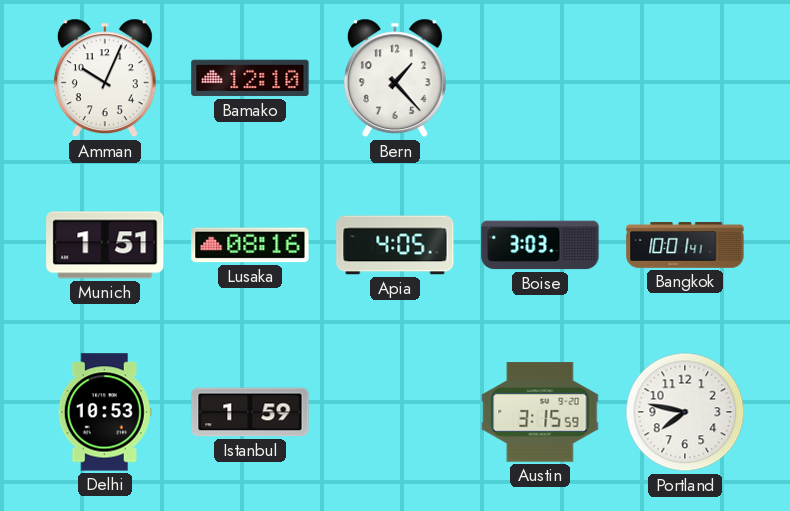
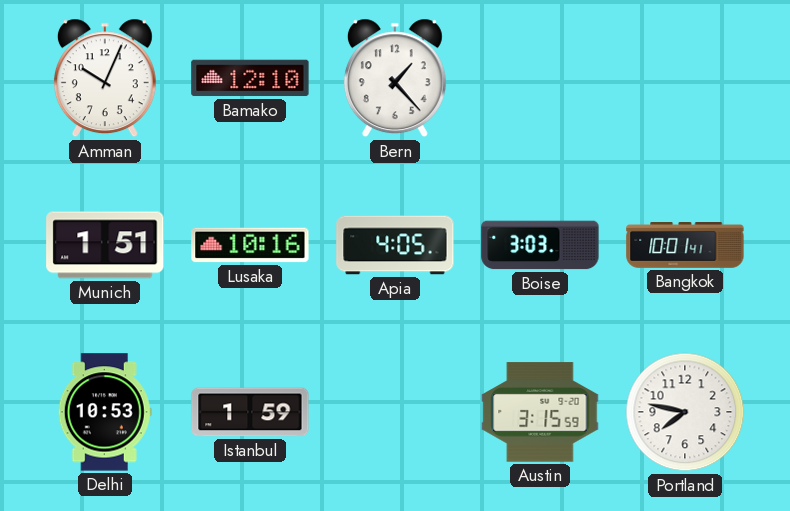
Lusaka: 08:16 -> 10:16
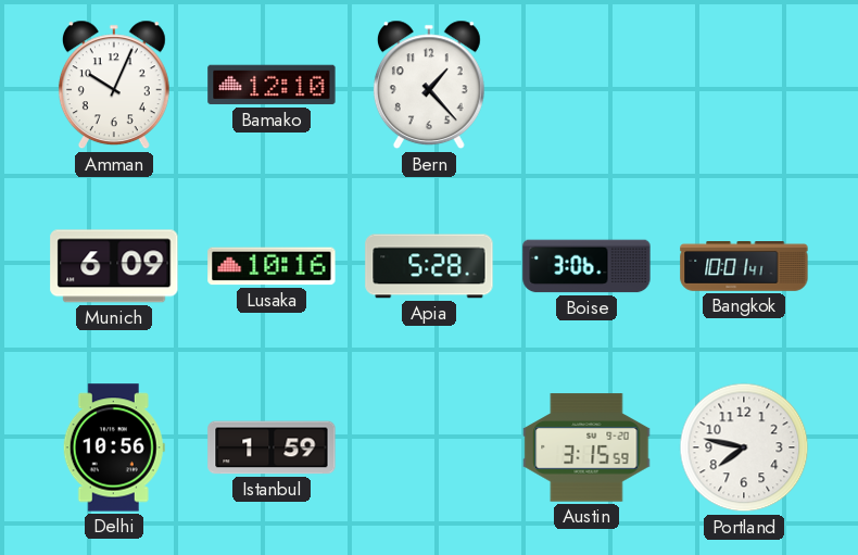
Munich: 1:51 -> 6:09
Apia: 4:05 -> 5:28
Boise: 3:03 -> 3:06
Delhi: 10:53 -> 10:56
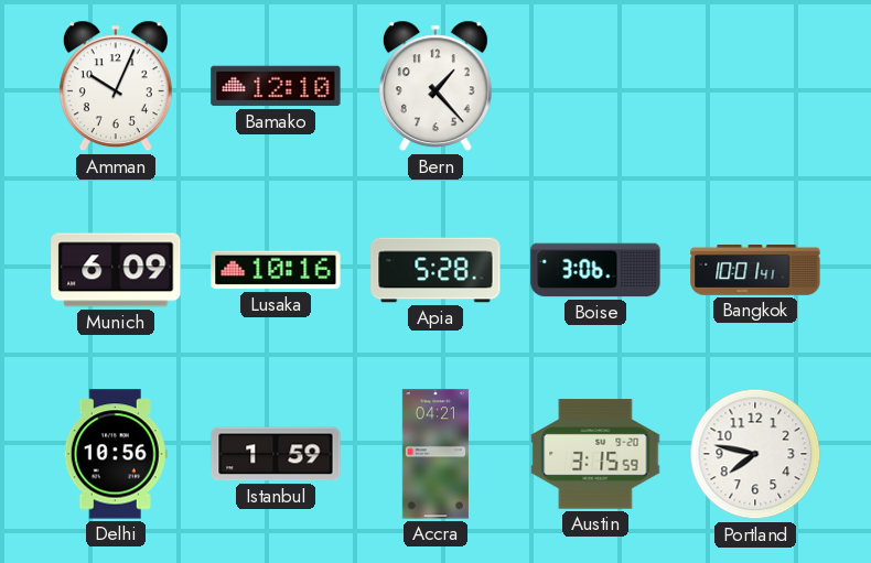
Accra: none -> 04:21
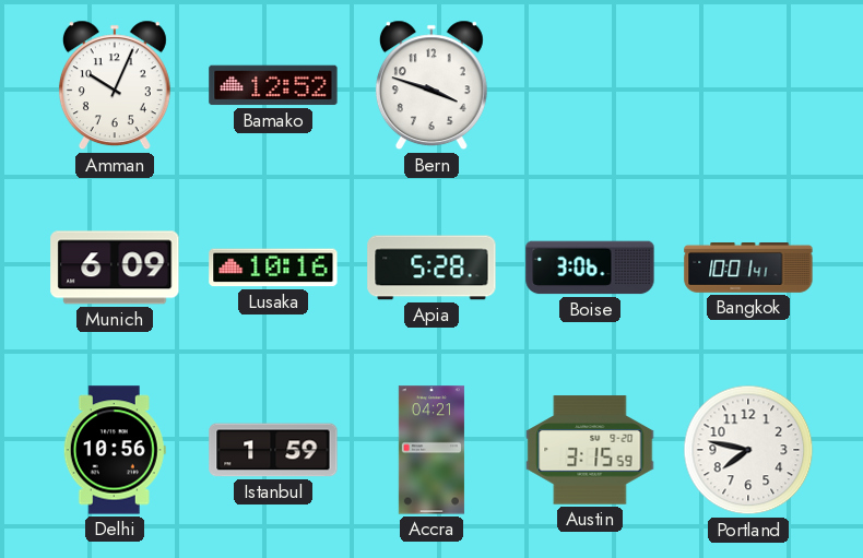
Bamako: 12:10 -> 12:52
Bern: 1:23 -> 3:48
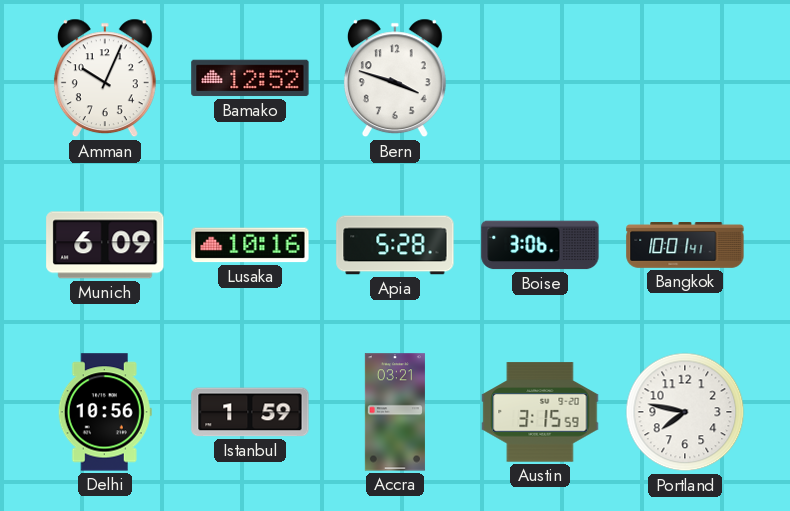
Accra: 04:21 -> 03:21
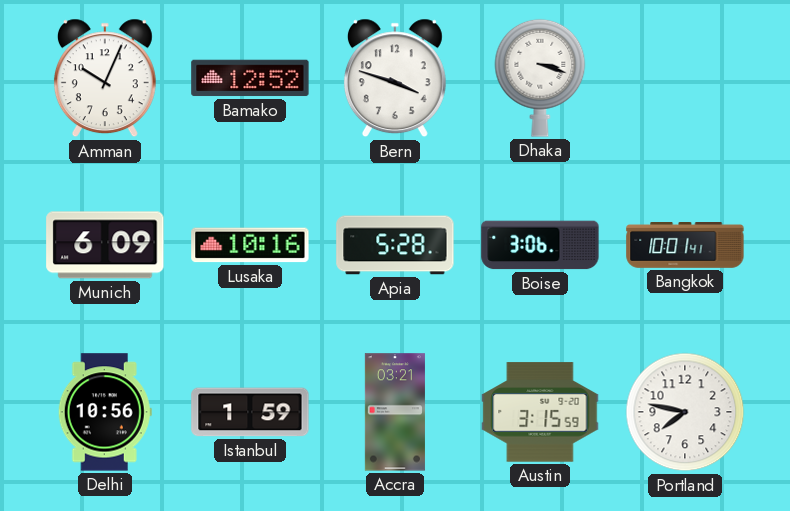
Dhaka: none -> 3:18
